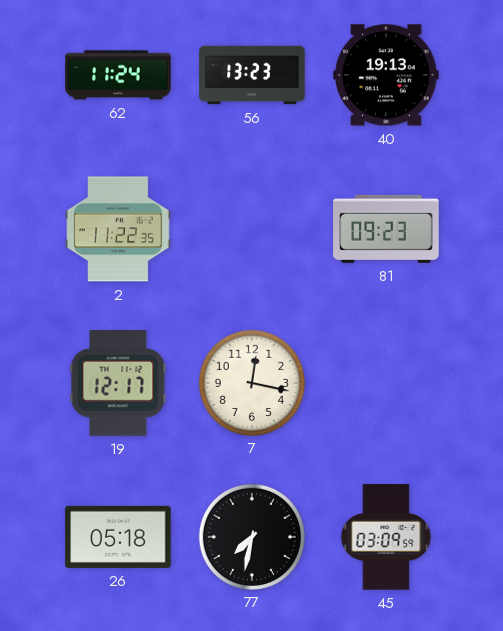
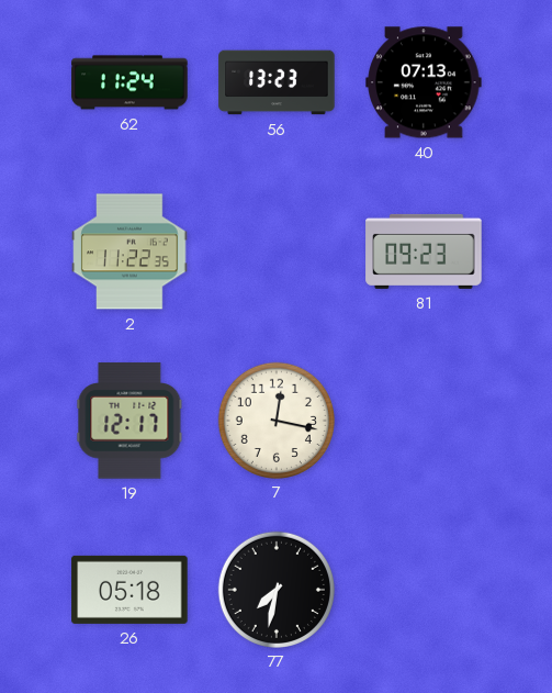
40: 19:13 -> 07:13
45: 03:09 -> none
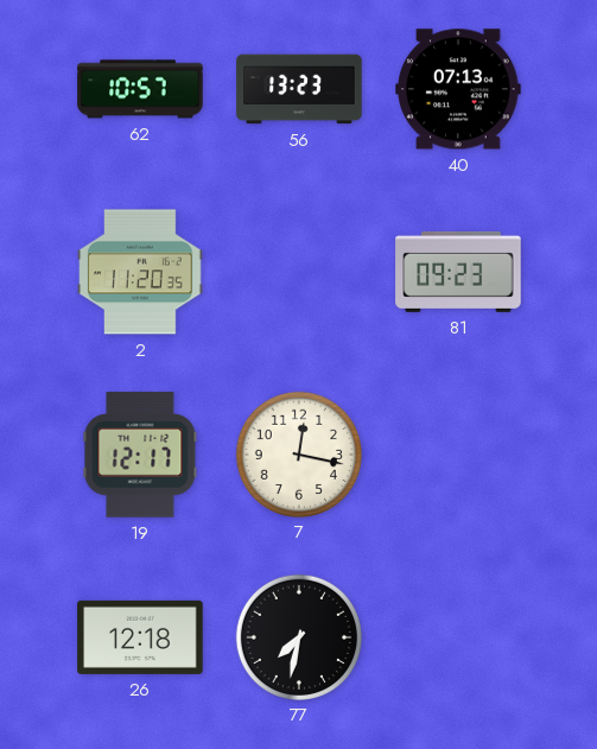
62: 11:24 -> 10:57
2: 11:22 -> 11:20
26: 05:18 -> 12:18
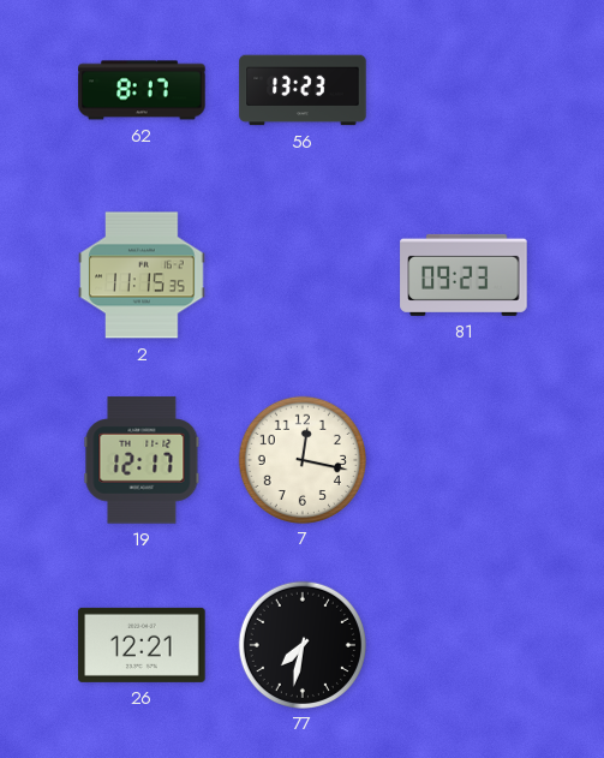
62: 10:57 -> 8:17
40: 07:13 -> none
2: 11:20 -> 11:15
26: 12:18 -> 12:21
